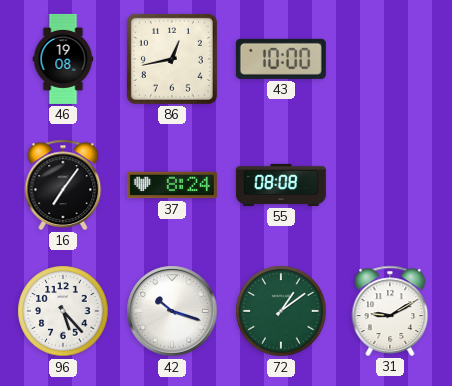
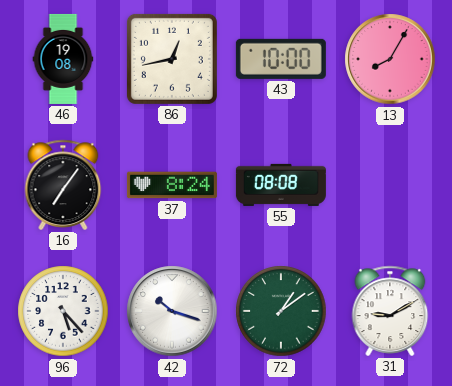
13: none -> 8:05
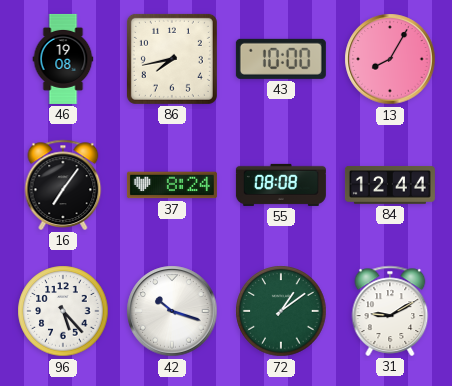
86: 12:43 -> 7:43
84: none -> 12:44
